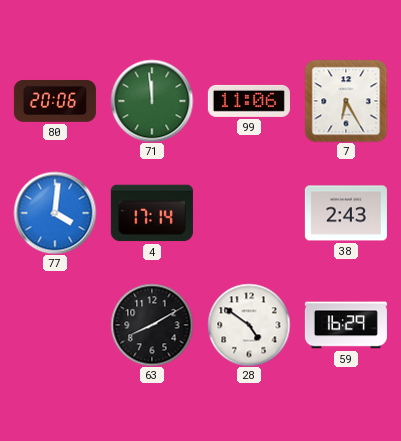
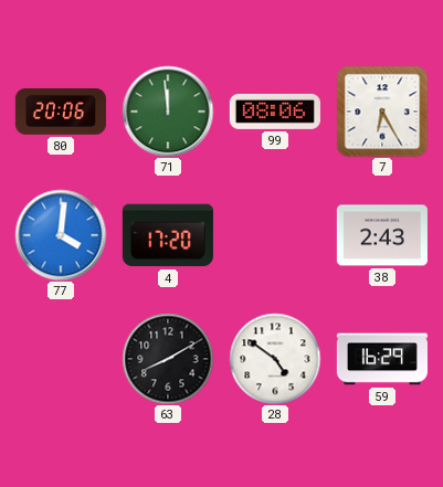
99: 11:06 -> 08:06
4: 17:14 -> 17:20
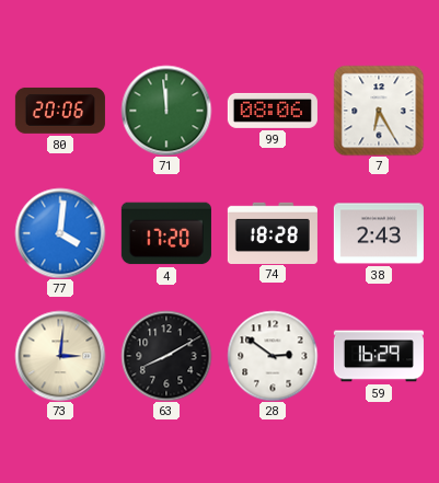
74: none -> 18:28
73: none -> 3:01
28: 4:51 -> 2:51
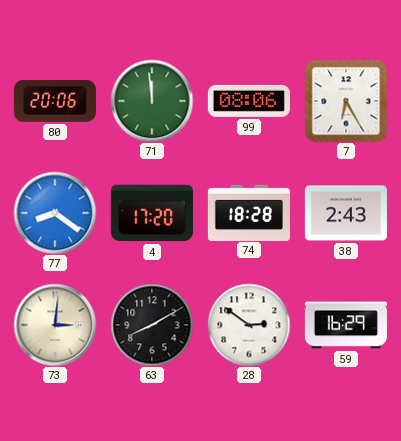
77: 4:01 -> 8:21
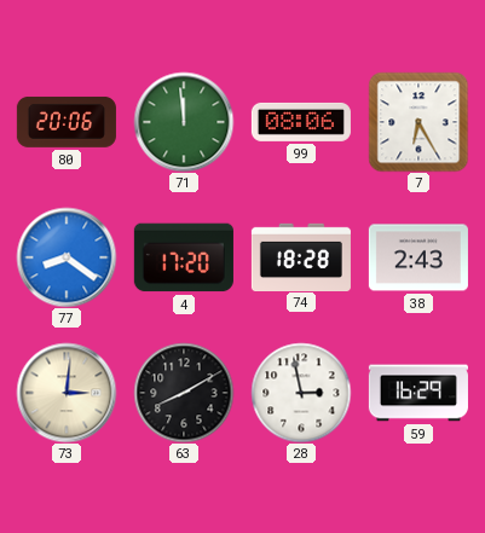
28: 2:51 -> 2:58
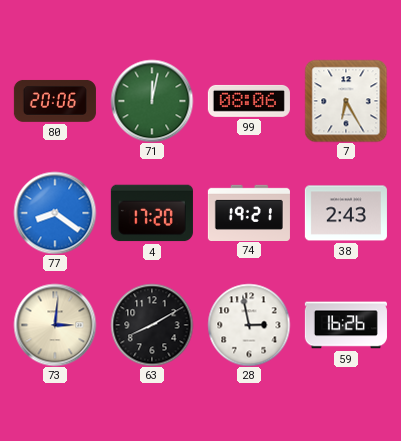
71: 11:59 -> 12:02
74: 18:28 -> 19:21
59: 16:29 -> 16:26
